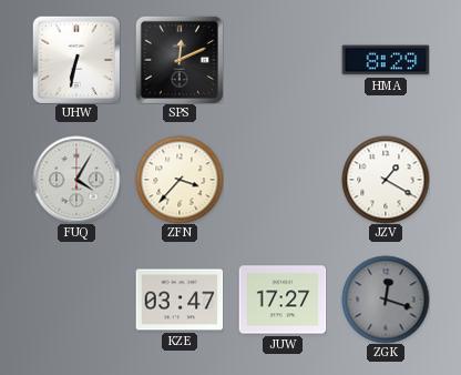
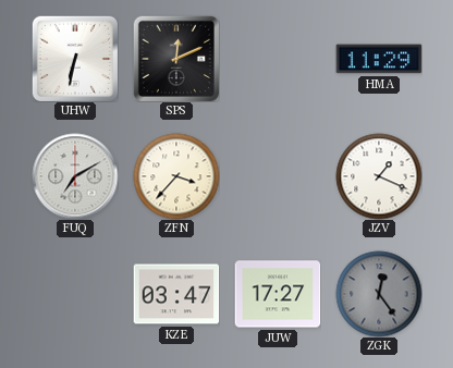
HMA: 8:29 -> 11:29
FUQ: 4:05 -> 7:10
JZV: 1:20 -> 1:19
ZGK: 12:18 -> 12:24
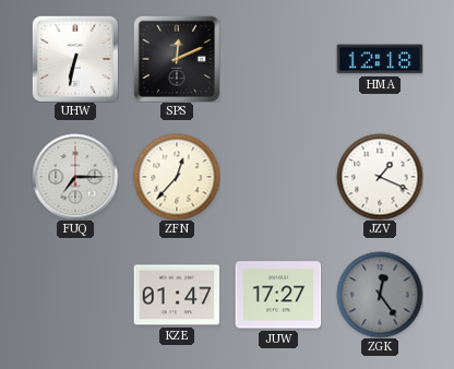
HMA: 11:29 -> 12:18
FUQ: 7:10 -> 7:15
ZFN: 3:37 -> 12:37
KZE: 03:47 -> 01:47
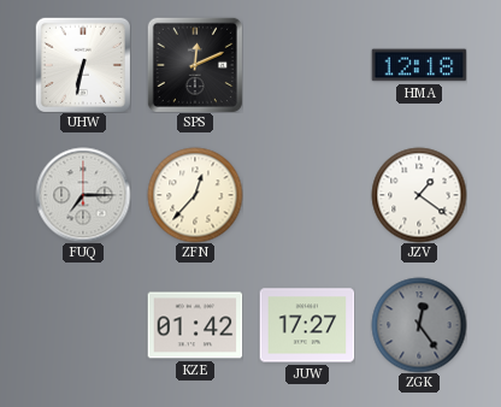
JZV: 1:19 -> 1:21
KZE: 01:47 -> 01:42
